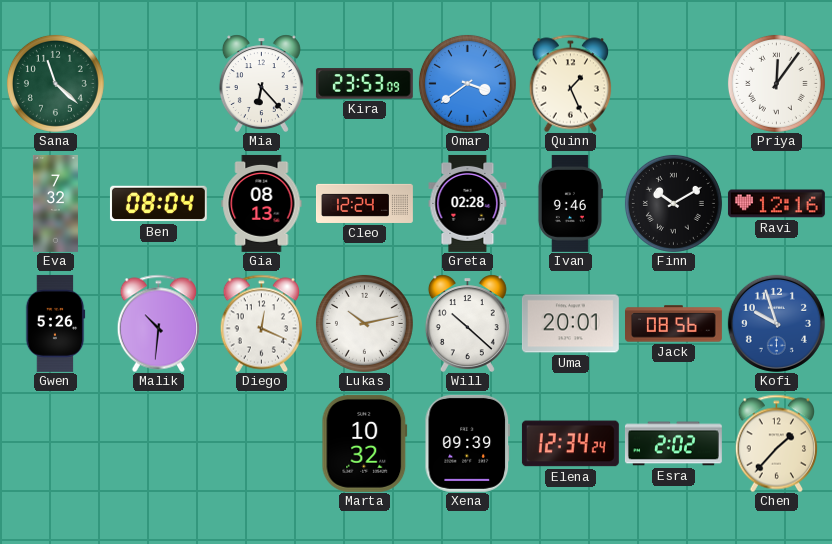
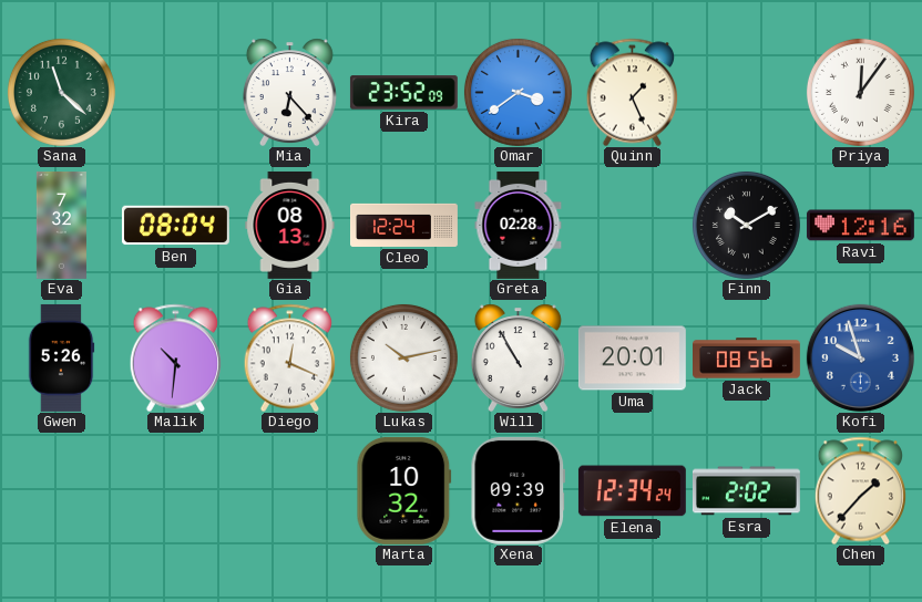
Kira: 23:53 -> 23:52
Ivan: 9:46 -> none
Will: 10:22 -> 10:55
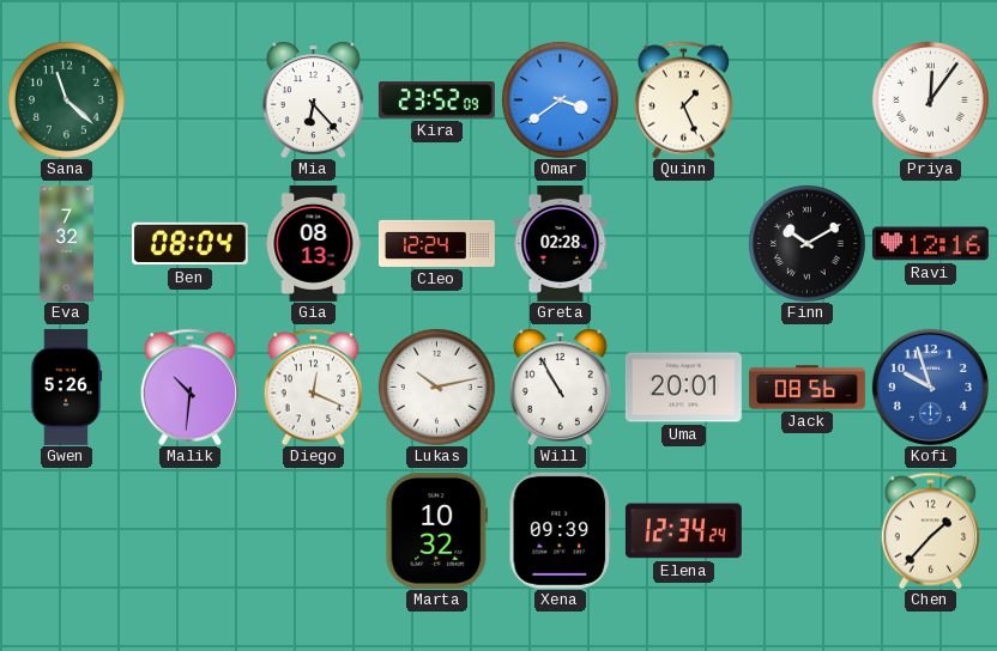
Esra: 2:02 -> none
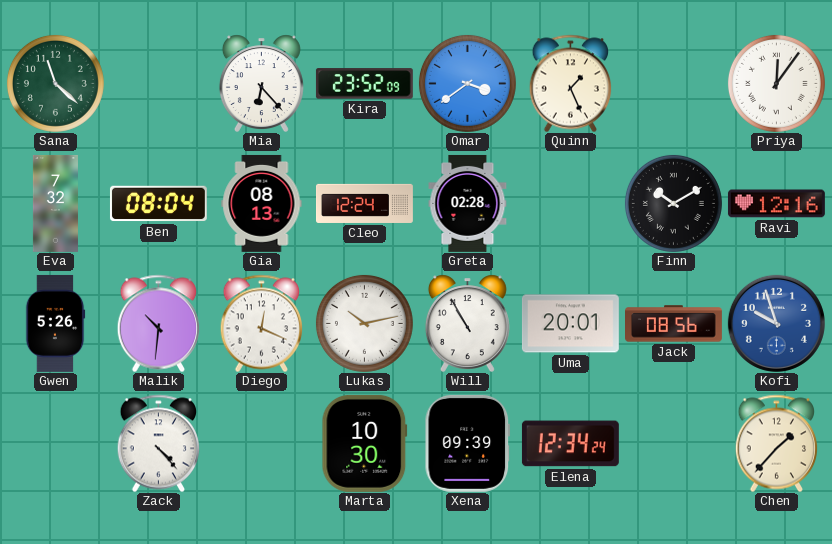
Zack: none -> 4:23
Marta: 10:32 -> 10:30
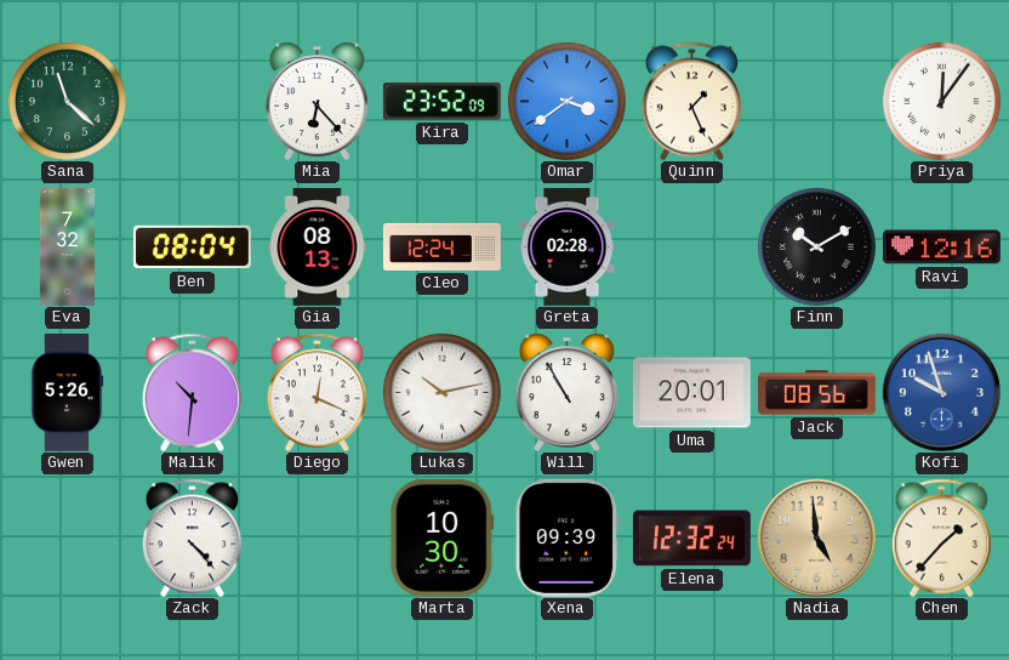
Elena: 12:34 -> 12:32
Nadia: none -> 4:59
